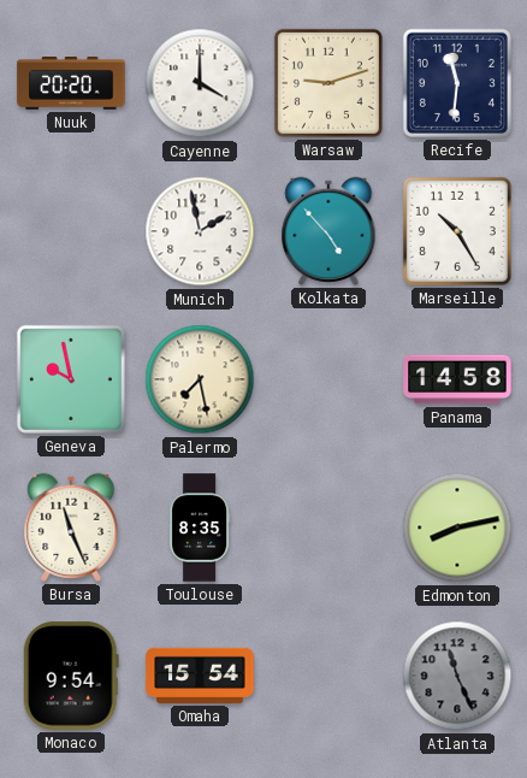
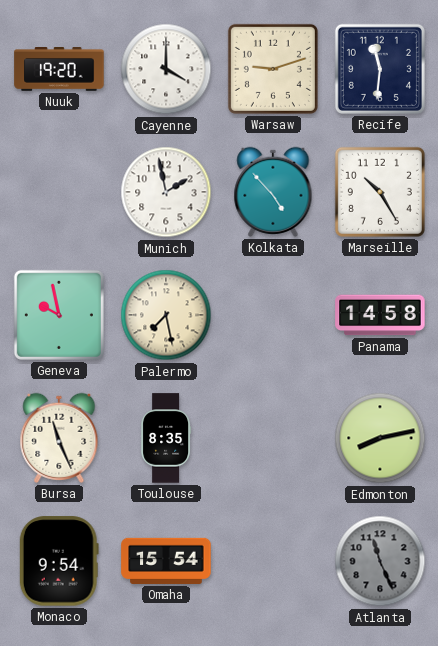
Nuuk: 20:20 -> 19:20
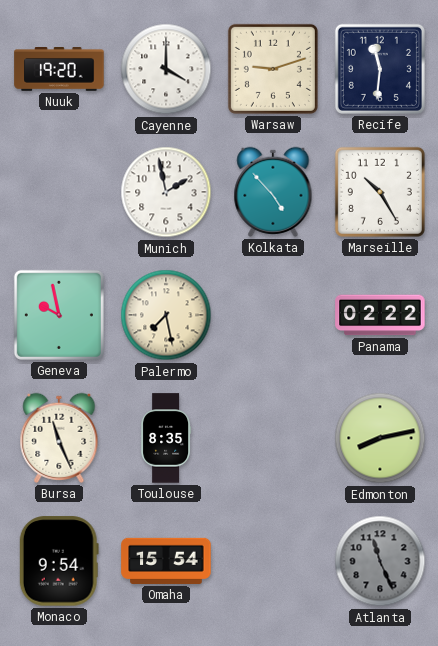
Panama: 14:58 -> 02:22
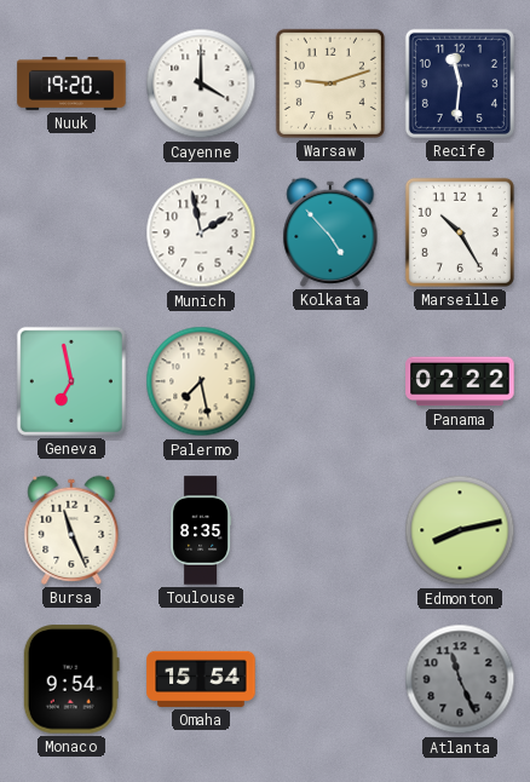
Geneva: 9:58 -> 6:58
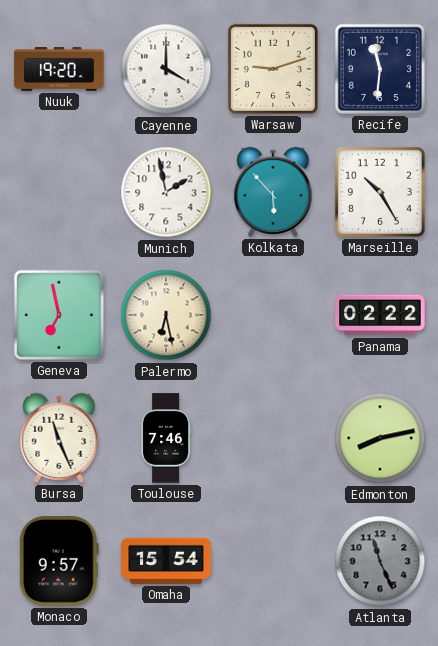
Kolkata: 4:53 -> 5:53
Palermo: 7:28 -> 6:28
Toulouse: 8:35 -> 7:46
Monaco: 9:54 -> 9:57
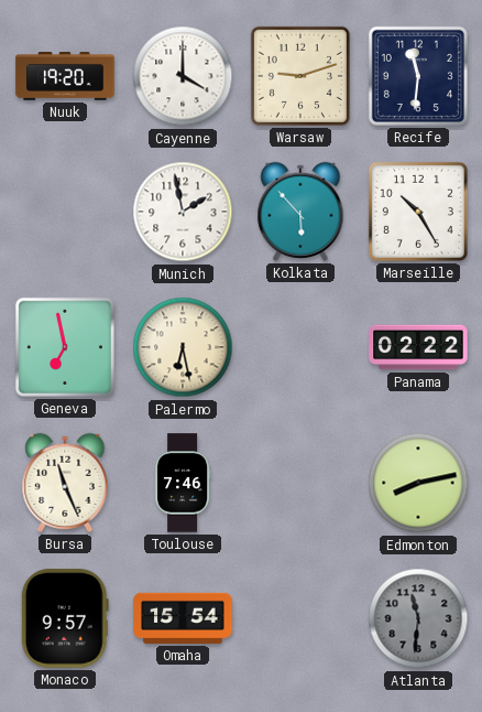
Atlanta: 11:26 -> 11:31
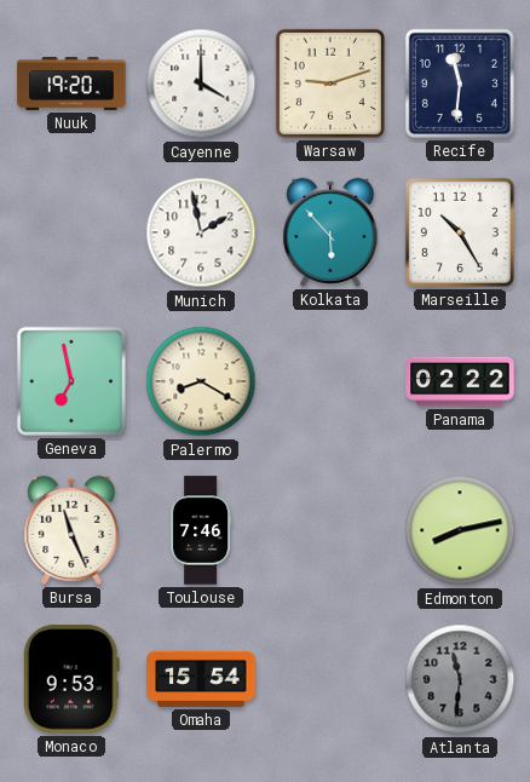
Palermo: 6:28 -> 8:20
Monaco: 9:57 -> 9:53
